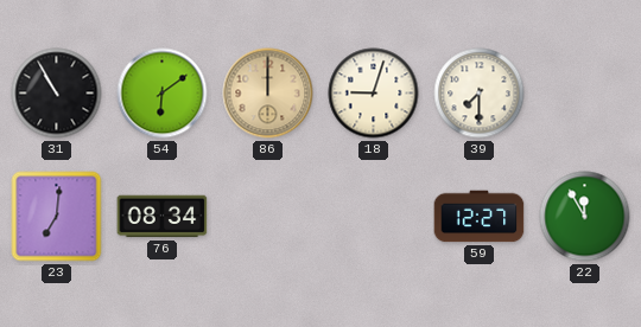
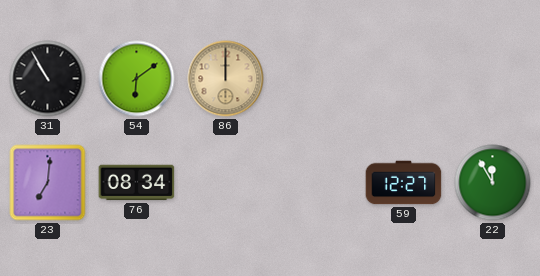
18: 9:03 -> none
39: 7:30 -> none
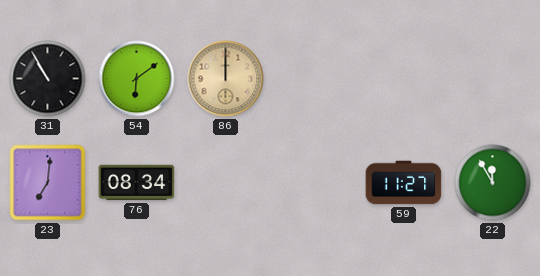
59: 12:27 -> 11:27
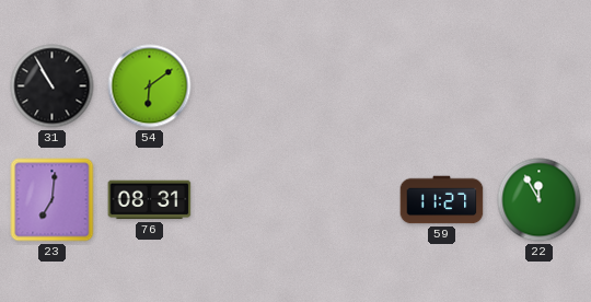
86: 12:00 -> none
76: 08:34 -> 08:31
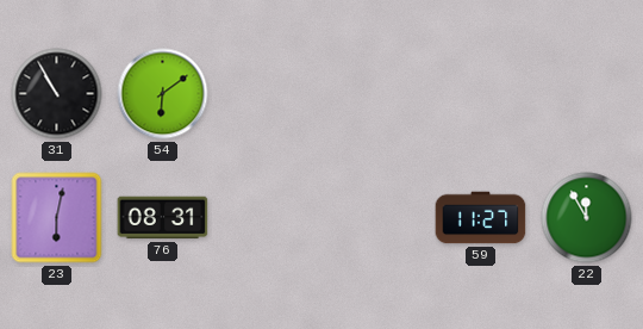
23: 7:01 -> 6:02
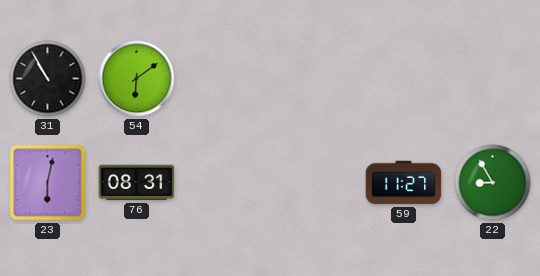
22: 11:55 -> 8:55
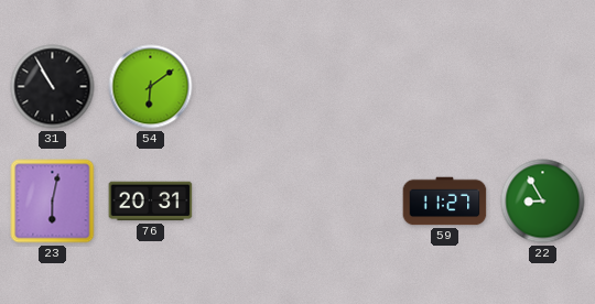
76: 08:31 -> 20:31
